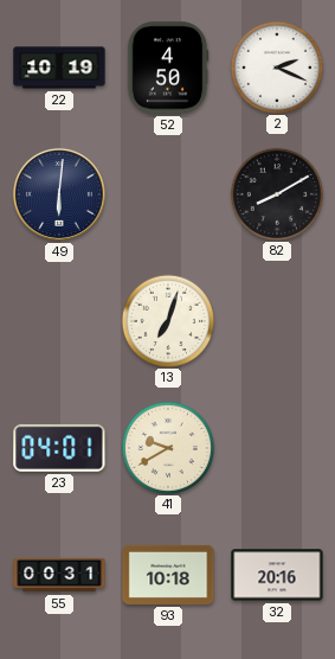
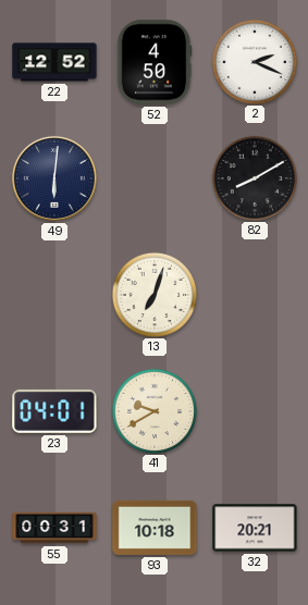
22: 10:19 -> 12:52
32: 20:16 -> 20:21
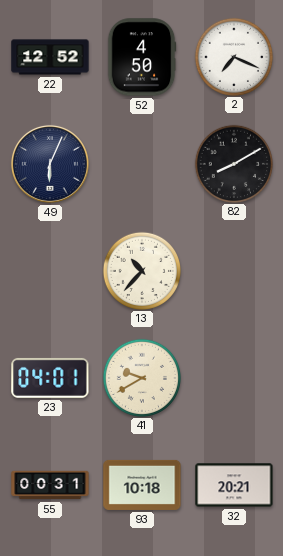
2: 2:19 -> 7:19
49: 6:01 -> 6:04
13: 7:03 -> 10:37
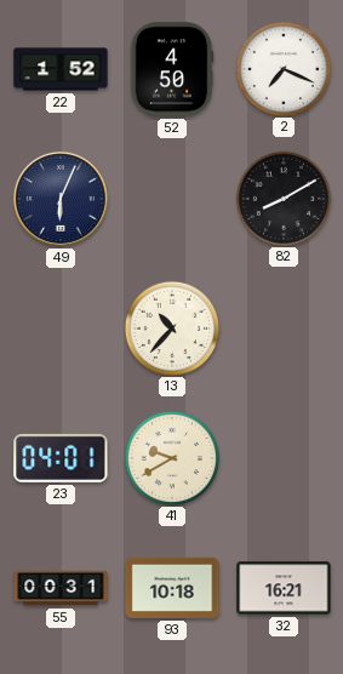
22: 12:52 -> 1:52
32: 20:21 -> 16:21
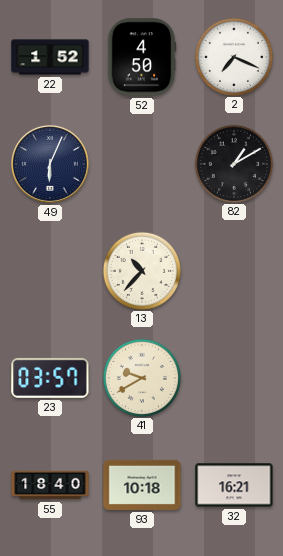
82: 8:10 -> 1:10
23: 04:01 -> 03:57
55: 00:31 -> 18:40
